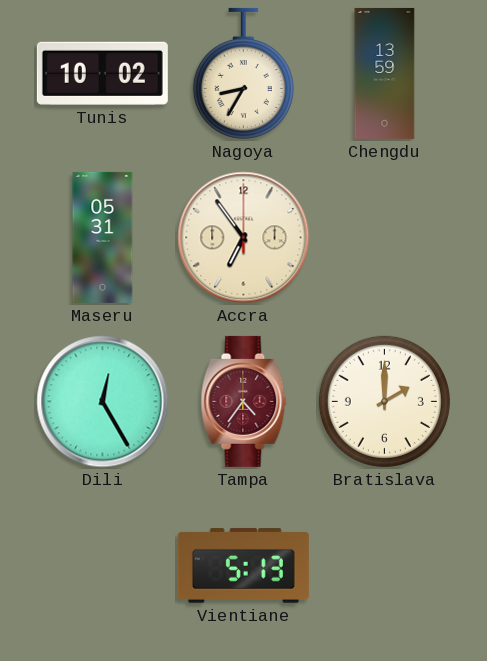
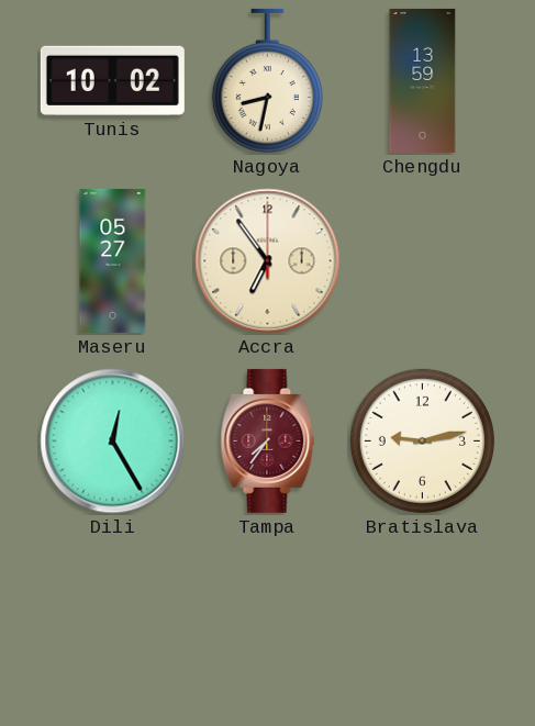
Nagoya: 8:35 -> 8:32
Maseru: 05:31 -> 05:27
Tampa: 4:36 -> 7:36
Bratislava: 2:00 -> 9:13
Vientiane: 5:13 -> none
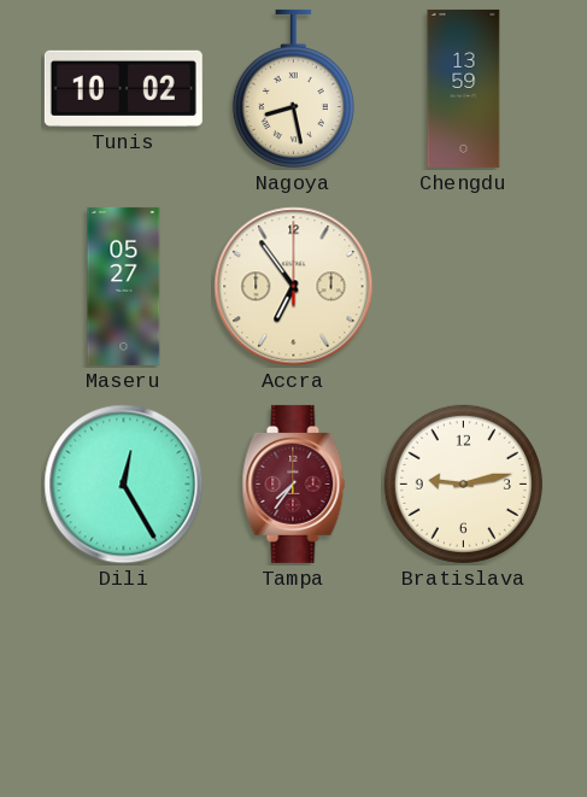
Nagoya: 8:32 -> 8:28
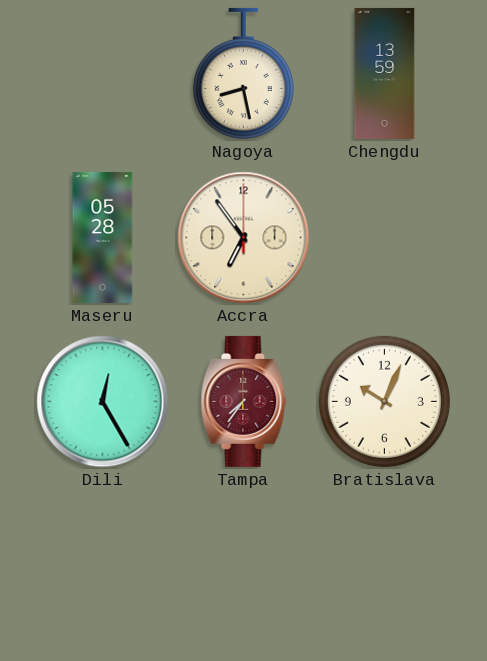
Tunis: 10:02 -> none
Maseru: 05:27 -> 05:28
Bratislava: 9:13 -> 10:04
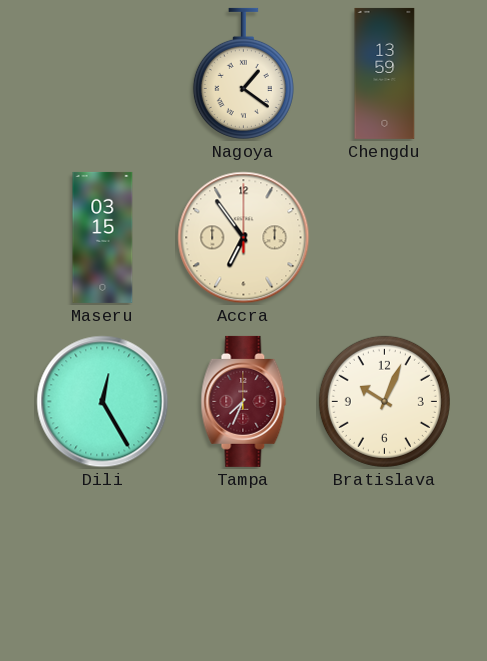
Nagoya: 8:28 -> 1:21
Maseru: 05:28 -> 03:15
Tampa: 7:36 -> 7:34
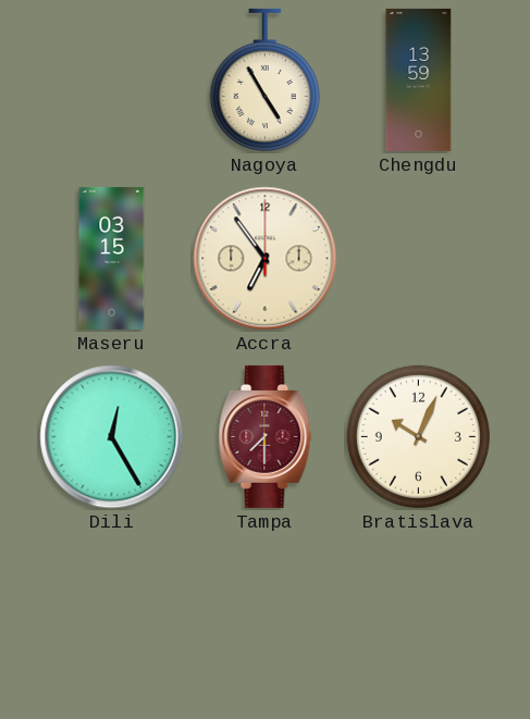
Nagoya: 1:21 -> 4:55
Tampa: 7:34 -> 7:30
